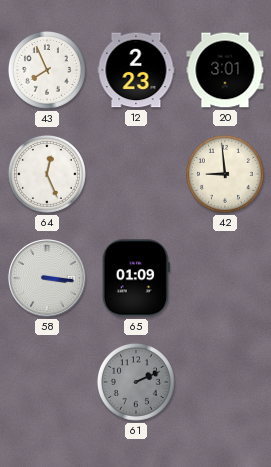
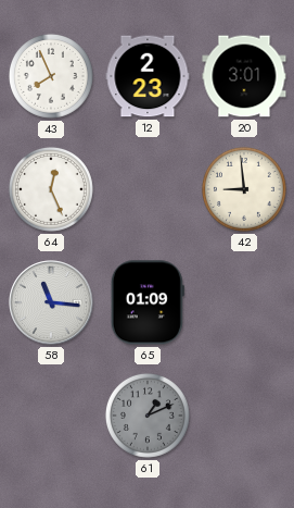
58: 3:16 -> 11:16
61: 2:11 -> 1:11
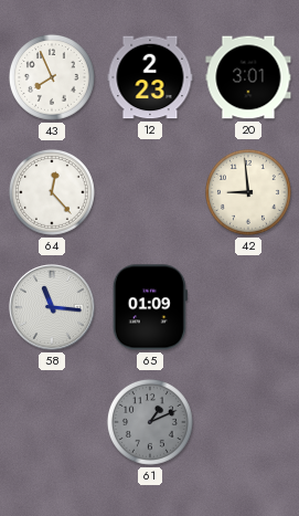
64: 12:26 -> 12:23
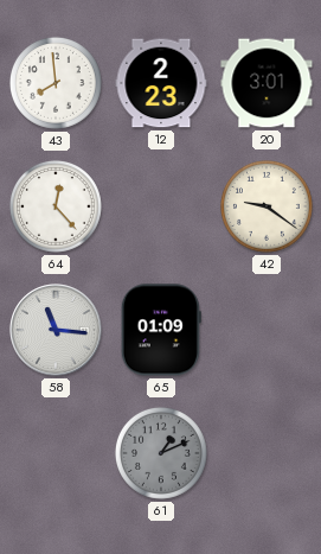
43: 7:56 -> 7:59
42: 8:59 -> 9:21
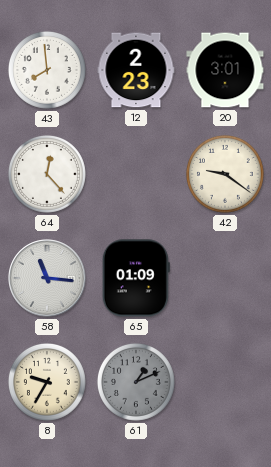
8: none -> 9:35
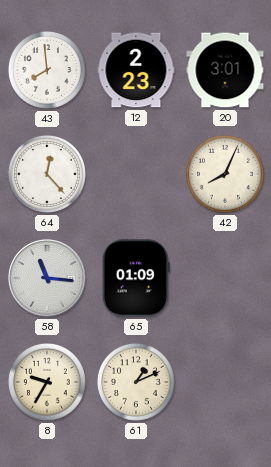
42: 9:21 -> 8:04
61 dial: grey -> cream
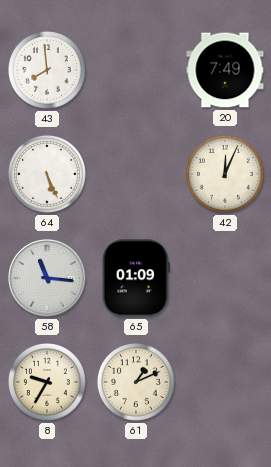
12: 2:23 -> none
20: 3:01 -> 7:49
64: 12:23 -> 5:26
42: 8:04 -> 12:04
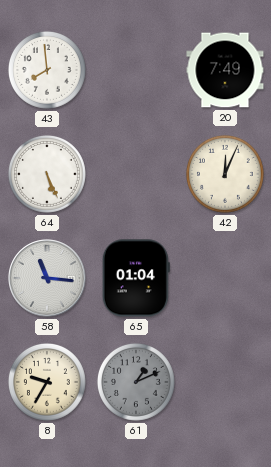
65: 01:09 -> 01:04
61 dial: cream -> grey
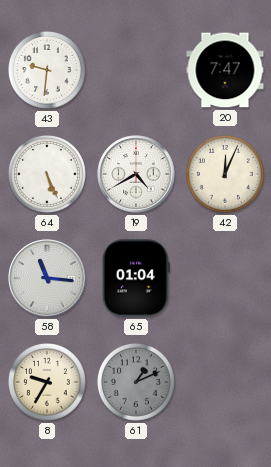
43: 7:59 -> 9:31
20: 7:49 -> 7:47
19: none -> 4:40
